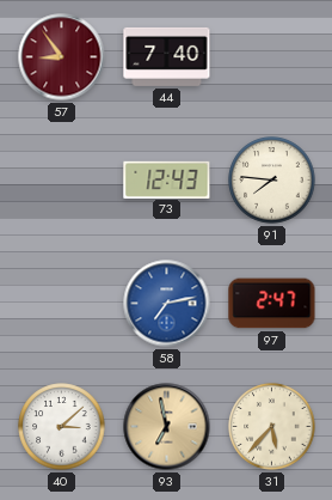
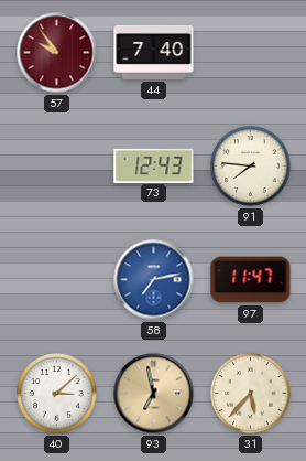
57: 8:54 -> 9:54
97: 2:47 -> 11:47
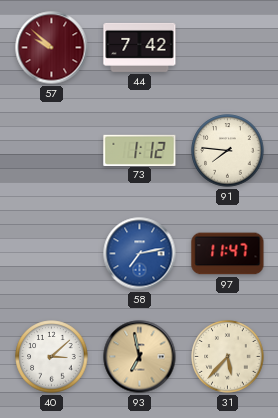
57: 9:54 -> 9:52
44: 7:40 -> 7:42
73: 12:43 -> 1:12
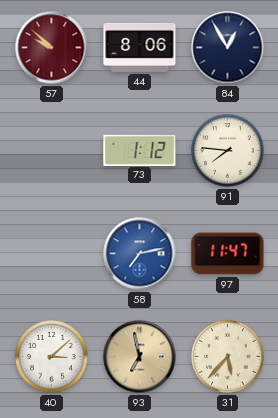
44: 7:42 -> 8:06
84: none -> 12:55
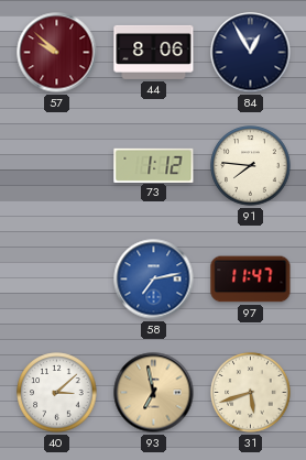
31: 5:37 -> 5:42
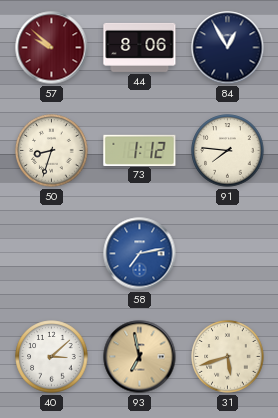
50: none -> 8:33
97: 11:47 -> none
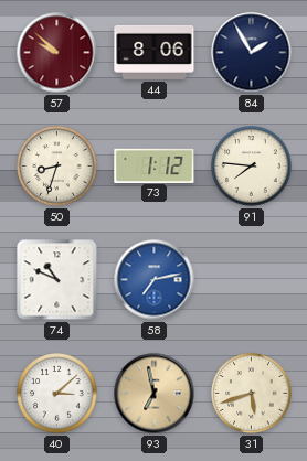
84: 12:55 -> 1:55
74: none -> 10:49
